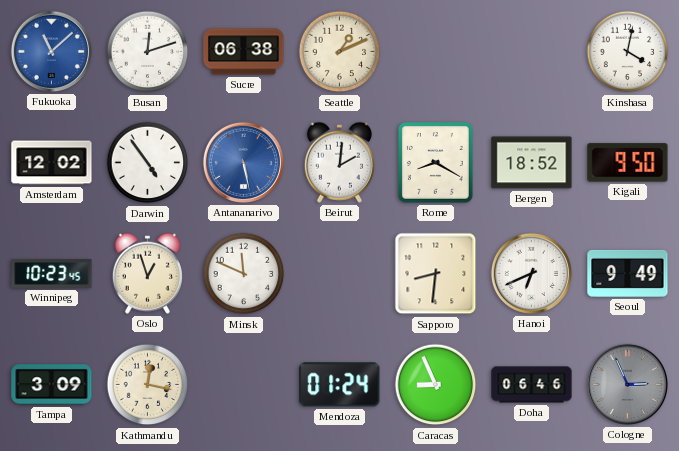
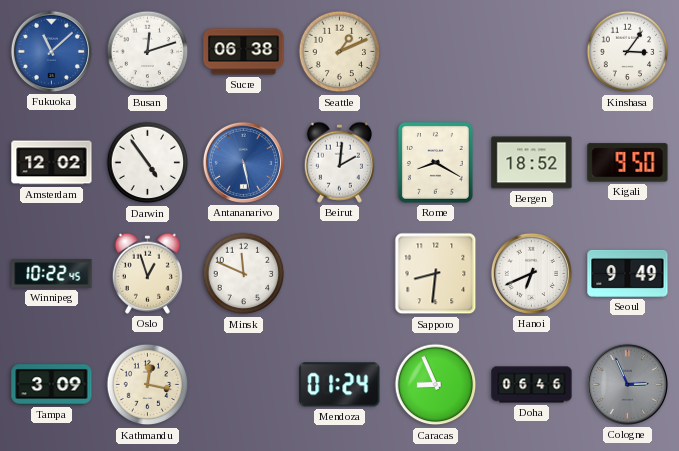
Kinshasa: 4:02 -> 3:06
Winnipeg: 10:23 -> 10:22
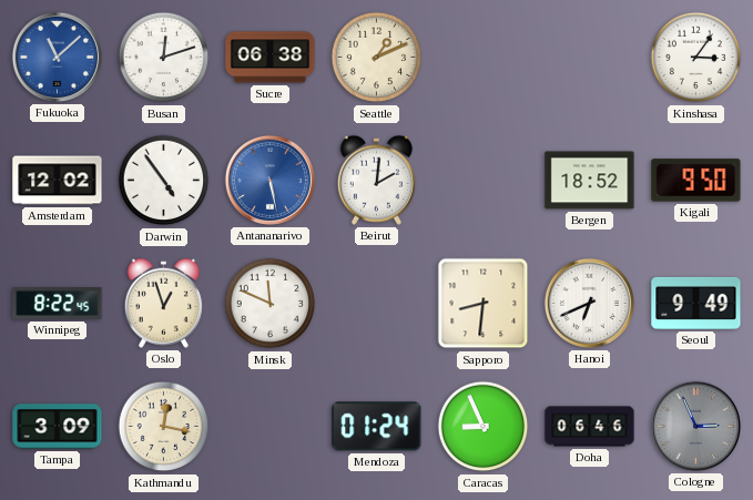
Rome: 8:20 -> none
Winnipeg: 10:22 -> 8:22
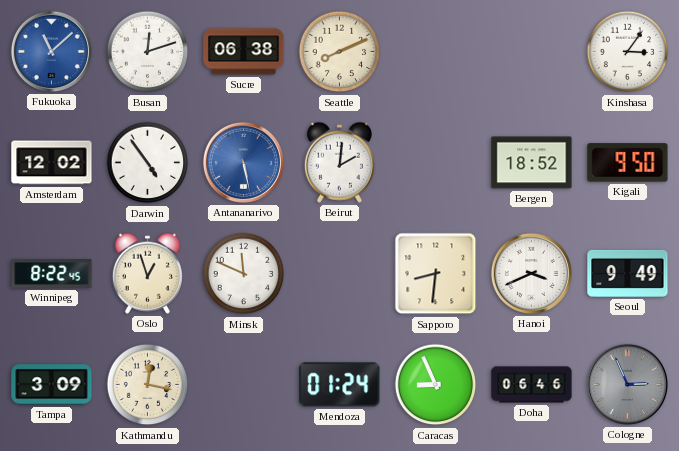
Seattle: 1:11 -> 8:11
Hanoi: 6:41 -> 3:41
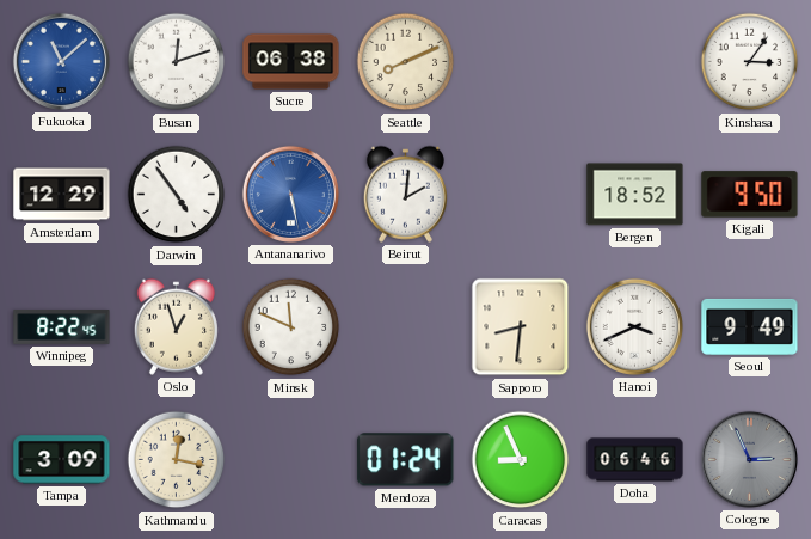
Amsterdam: 12:02 -> 12:29
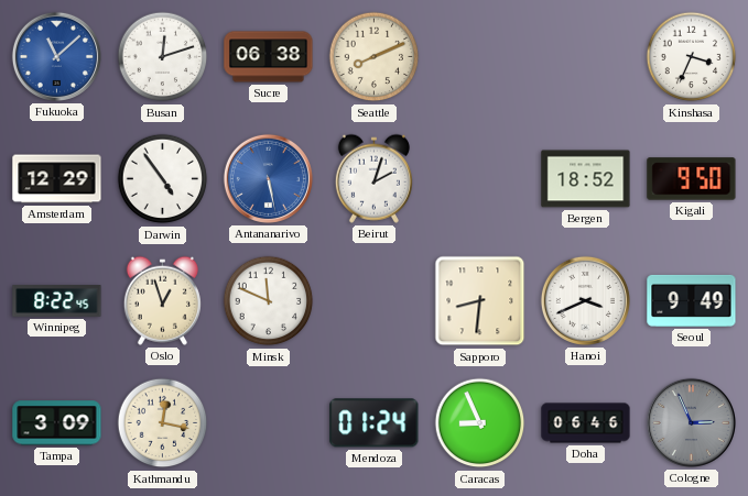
Kinshasa: 3:06 -> 3:34
Beirut: 2:01 -> 2:03
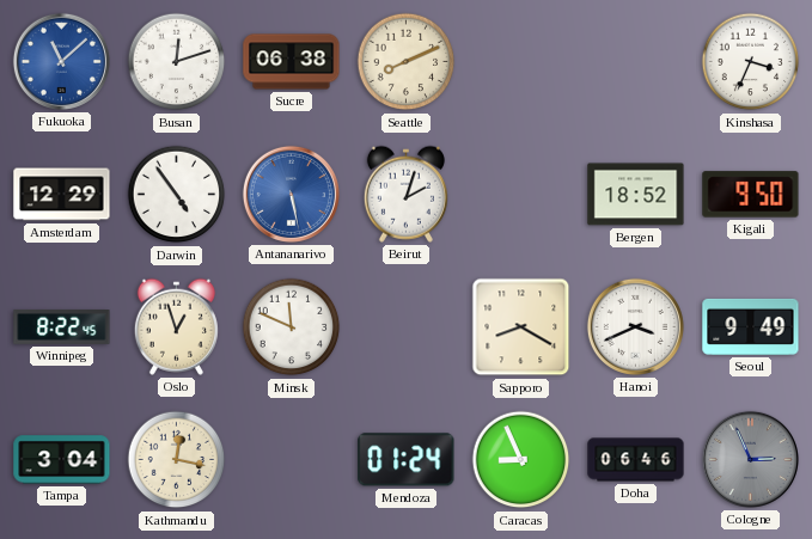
Sapporo: 8:31 -> 8:20
Tampa: 3:09 -> 3:04
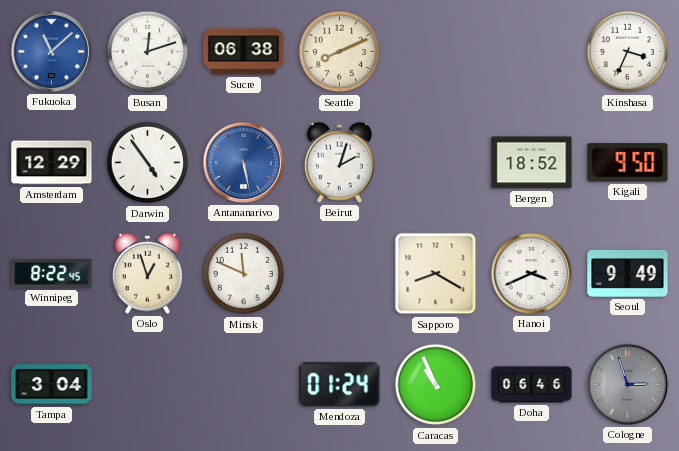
Kathmandu: 12:17 -> none
Caracas: 8:56 -> 10:56
Cologne: 2:56 -> 2:57
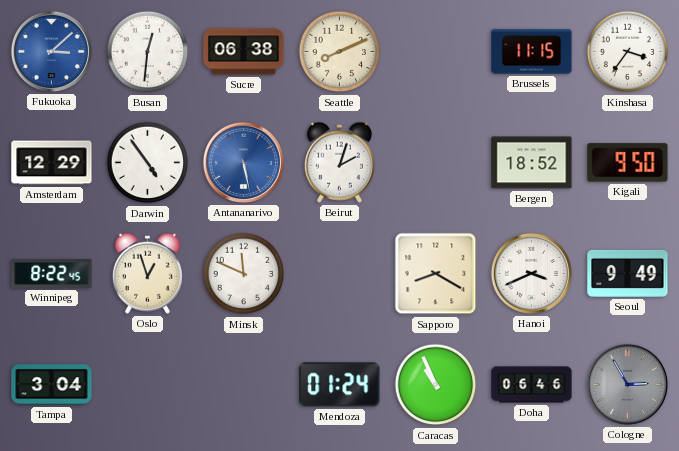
Fukuoka: 11:08 -> 3:08
Busan: 12:12 -> 12:31
Brussels: none -> 11:15
Kinshasa: 3:34 -> 3:36
Cologne: 2:57 -> 2:55
